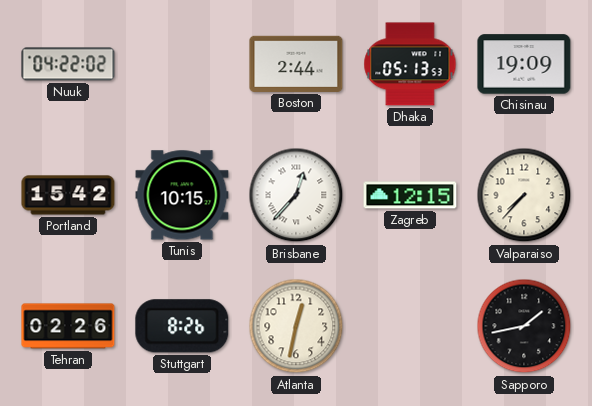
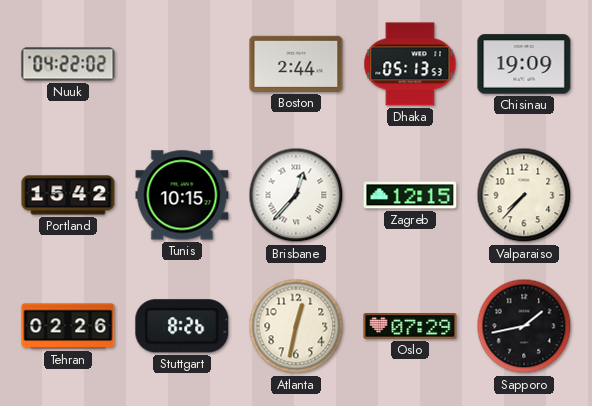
Oslo: none -> 07:29
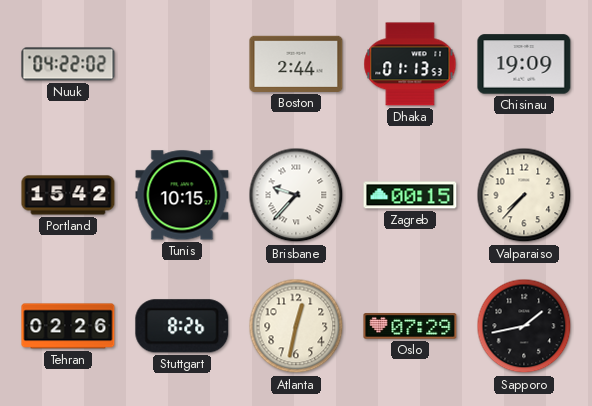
Dhaka: 05:13 -> 01:13
Brisbane: 12:37 -> 9:37
Zagreb: 12:15 -> 00:15
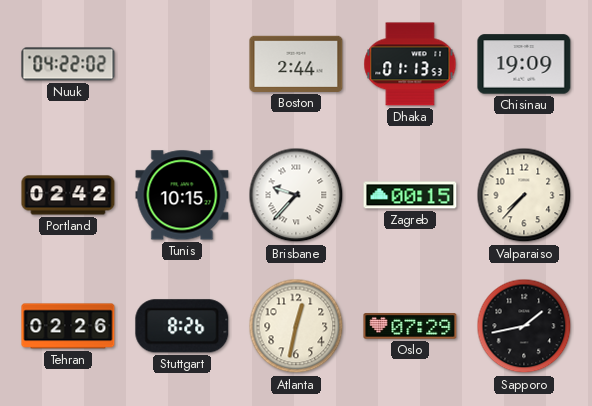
Portland: 15:42 -> 02:42
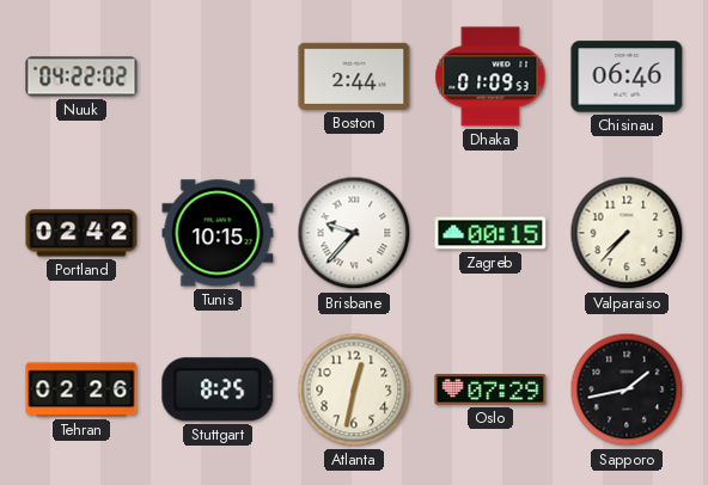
Dhaka: 01:13 -> 01:09
Chisinau: 19:09 -> 06:46
Stuttgart: 8:26 -> 8:25
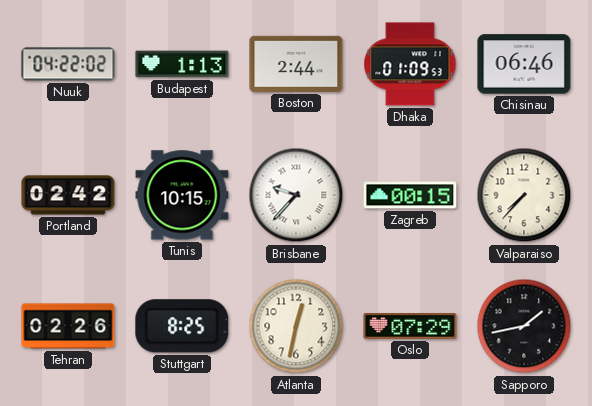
Budapest: none -> 1:13
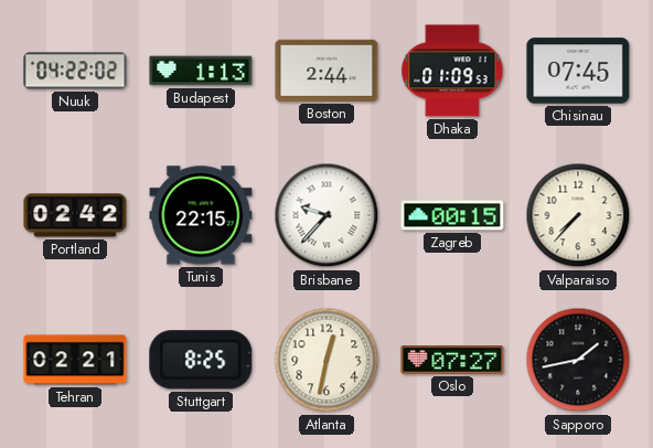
Chisinau: 06:46 -> 07:45
Tunis: 10:15 -> 22:15
Tehran: 02:26 -> 02:21
Oslo: 07:29 -> 07:27
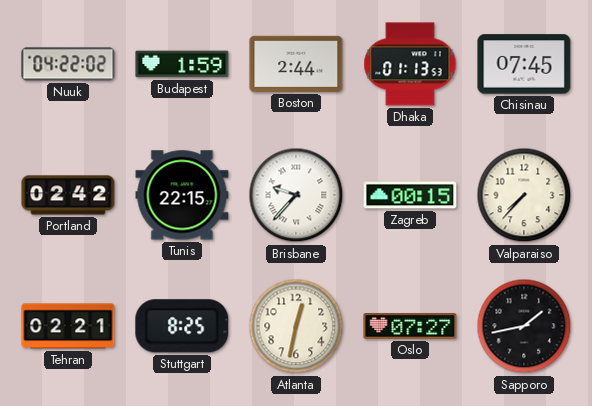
Budapest: 1:13 -> 1:59
Dhaka: 01:09 -> 01:13
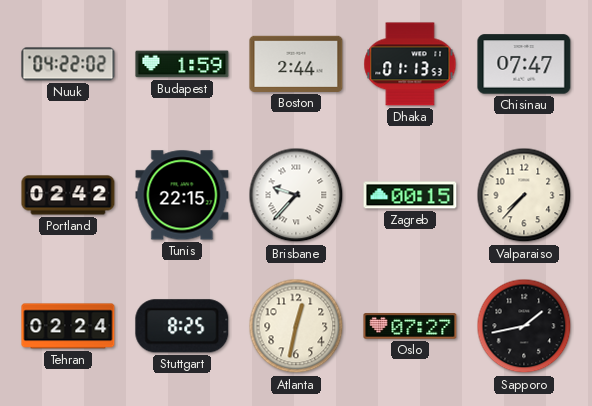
Chisinau: 07:45 -> 07:47
Tehran: 02:21 -> 02:24
